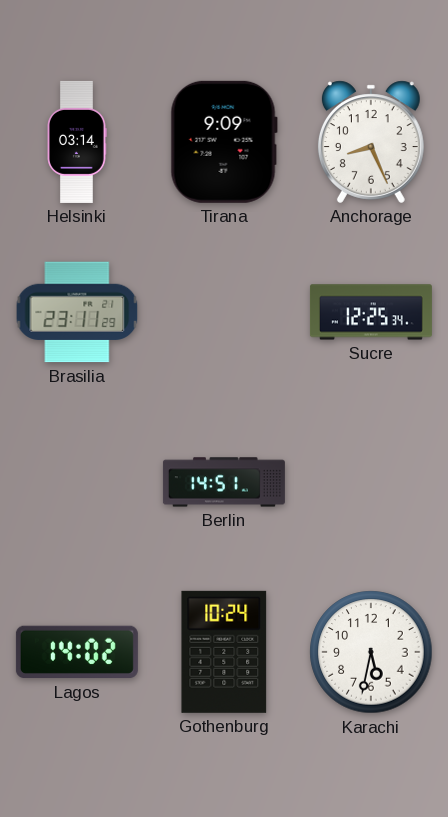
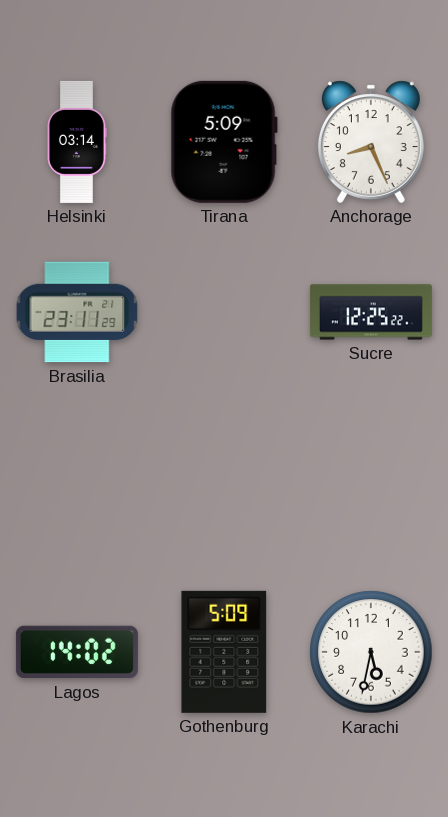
Tirana: 9:09 -> 5:09
Sucre: 12:25:34 -> 12:25:22
Berlin: 14:51 -> none
Gothenburg: 10:24 -> 5:09
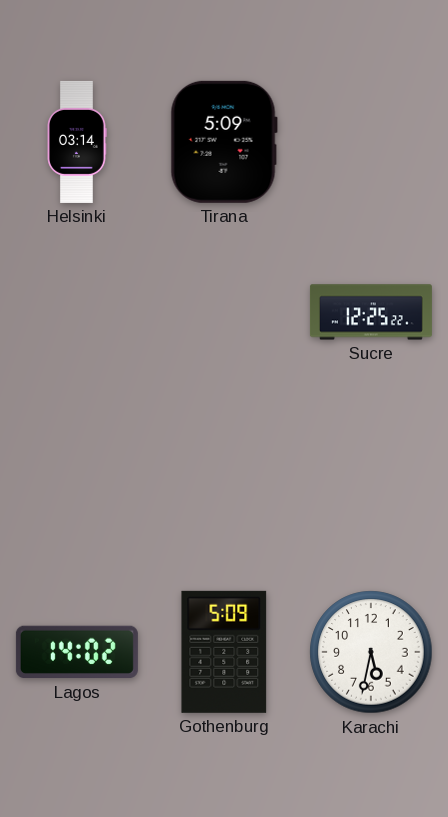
Anchorage: 8:26 -> none
Brasilia: 23:11 -> none
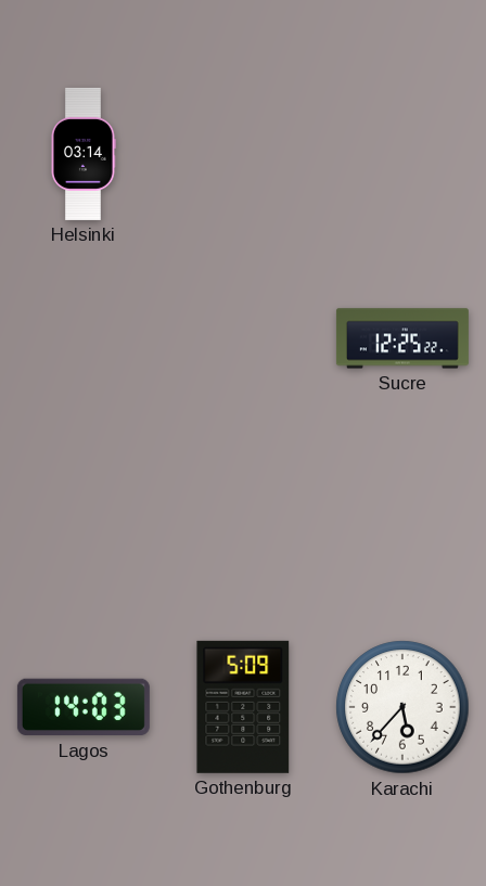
Tirana: 5:09 -> none
Lagos: 14:02 -> 14:03
Karachi: 5:32 -> 5:37
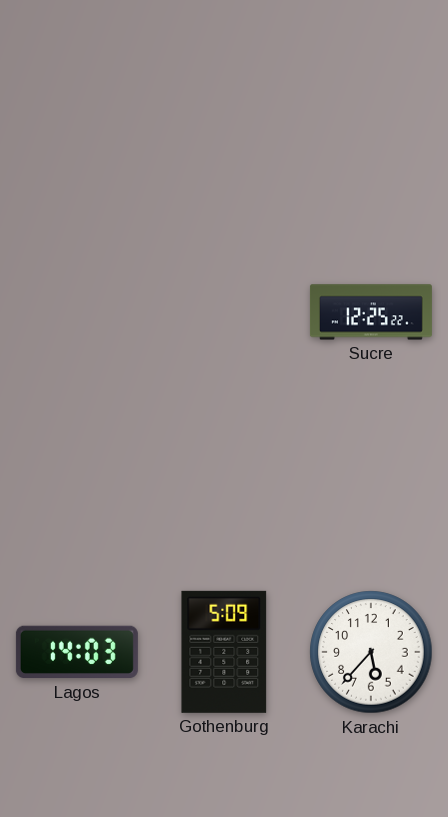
Helsinki: 03:14 -> none
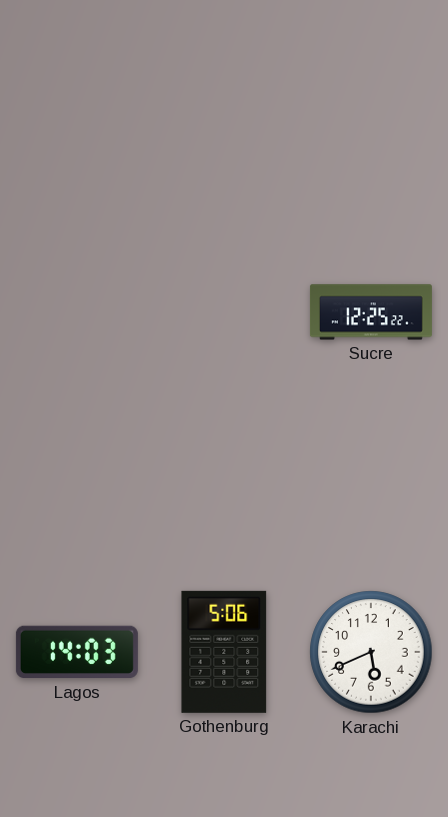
Gothenburg: 5:09 -> 5:06
Karachi: 5:37 -> 5:41
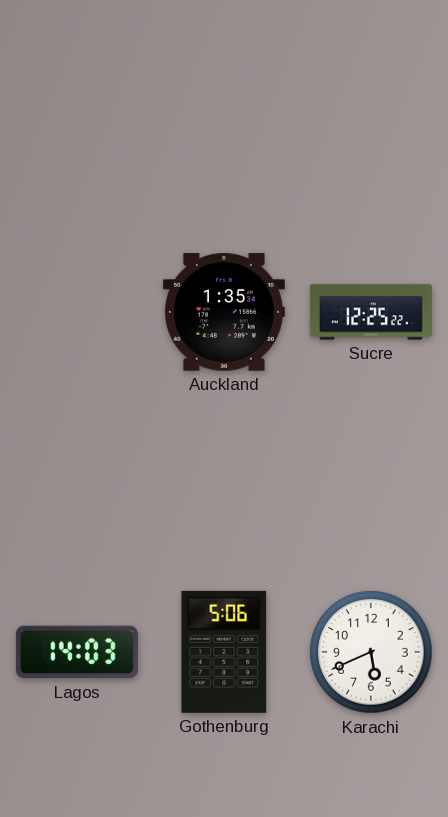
Auckland: none -> 1:35
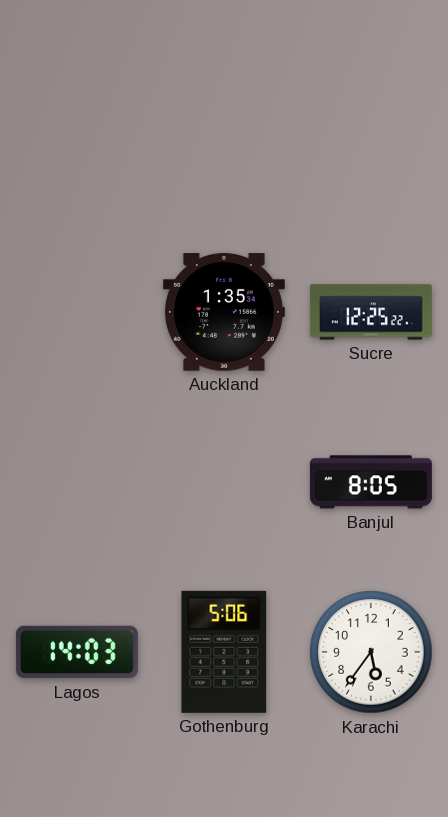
Banjul: none -> 8:05
Karachi: 5:41 -> 5:36
